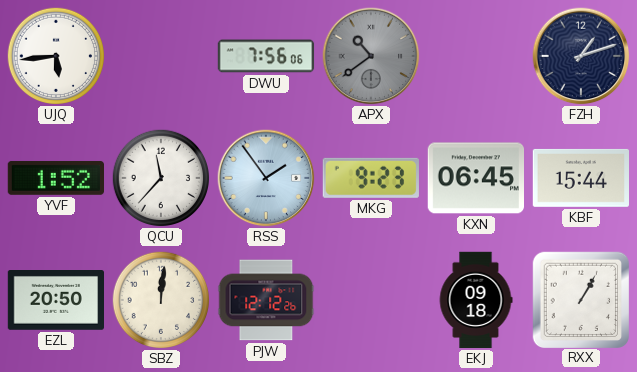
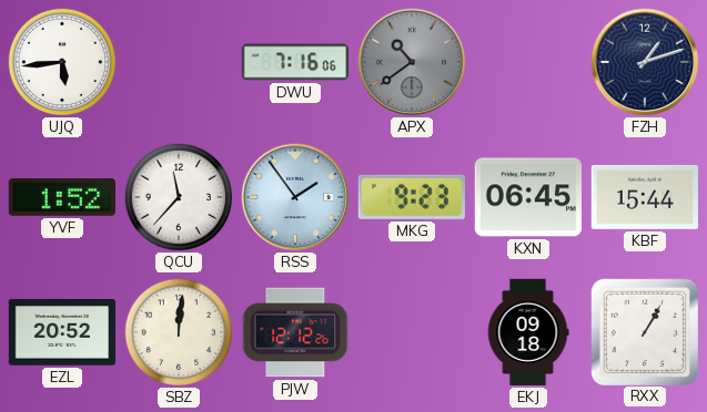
DWU: 7:56 -> 7:16
EZL: 20:50 -> 20:52
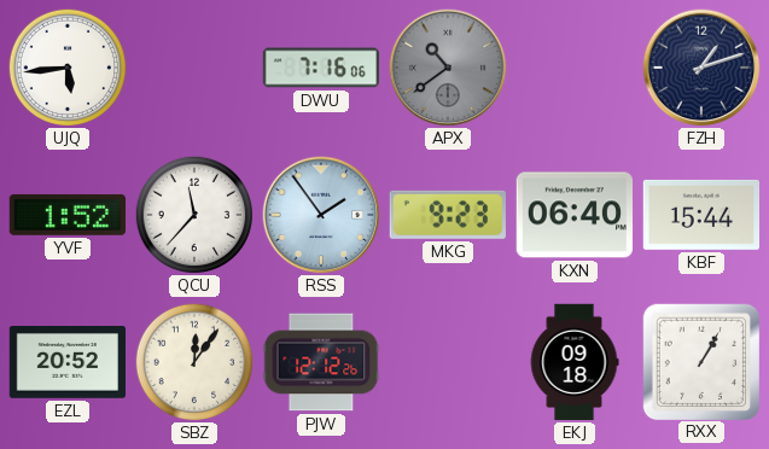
KXN: 06:45 -> 06:40
SBZ: 12:01 -> 12:06
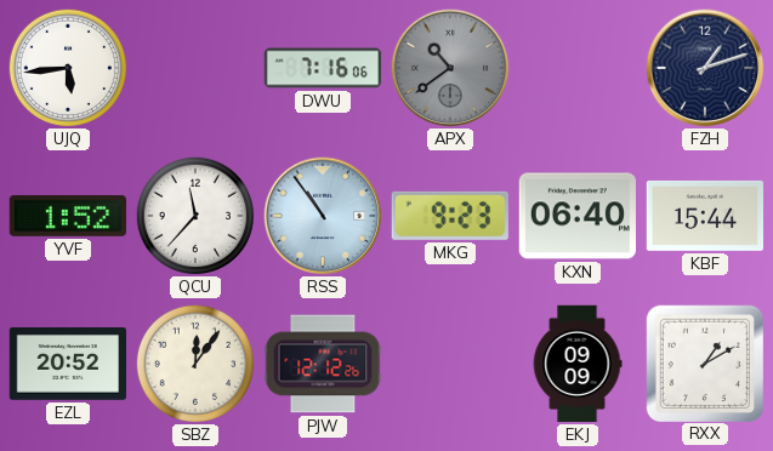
RSS: 1:54 -> 10:54
EKJ: 09:18 -> 09:09
RXX: 1:05 -> 1:10
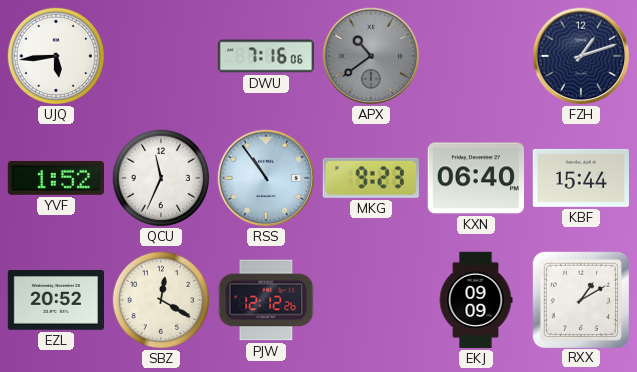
QCU: 11:37 -> 11:34
SBZ: 12:06 -> 12:20
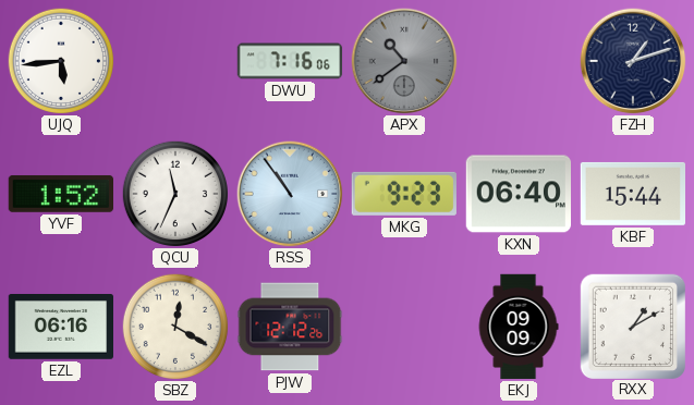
EZL: 20:52 -> 06:16
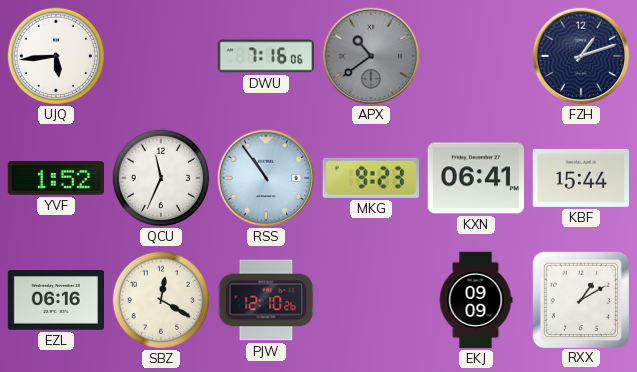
KXN: 06:40 -> 06:41
PJW: 12:12 -> 12:10
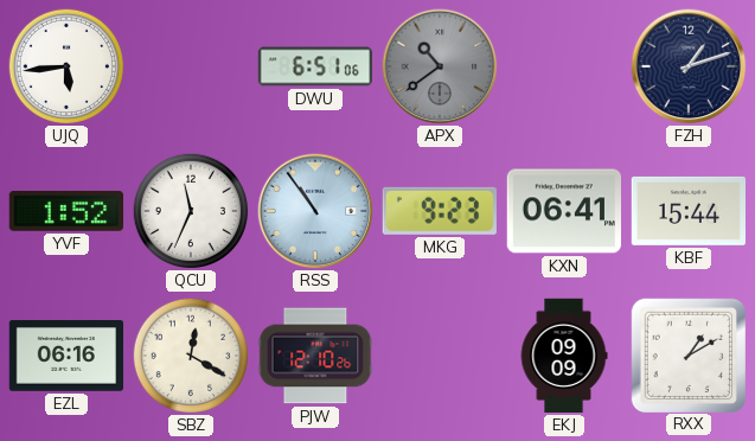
DWU: 7:16 -> 6:51
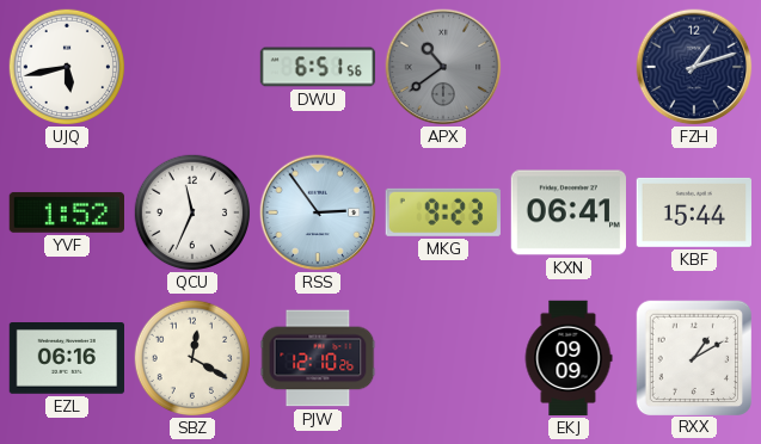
UJQ: 5:44 -> 5:43
DWU: 6:51:06 -> 6:51:56
RSS: 10:54 -> 2:54
